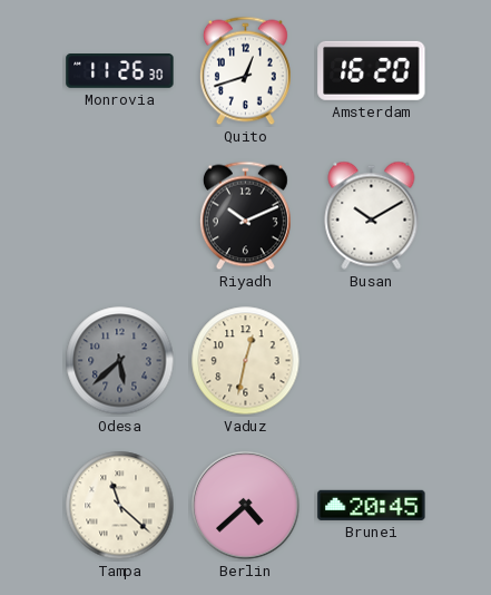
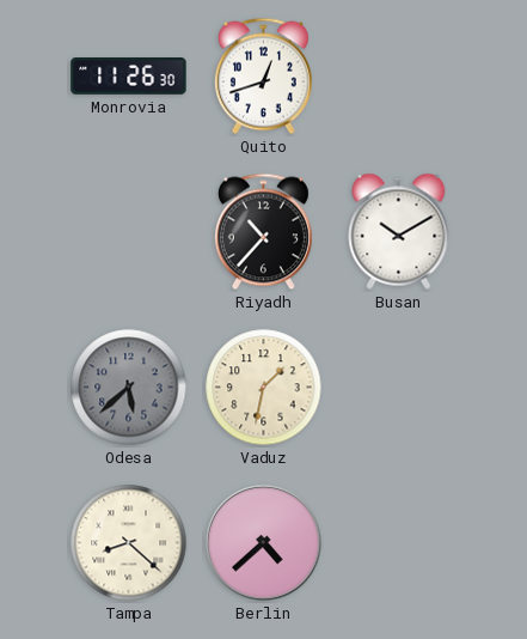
Amsterdam: 16:20 -> none
Riyadh: 10:11 -> 10:37
Vaduz: 12:32 -> 1:32
Tampa: 11:22 -> 8:22
Brunei: 20:45 -> none
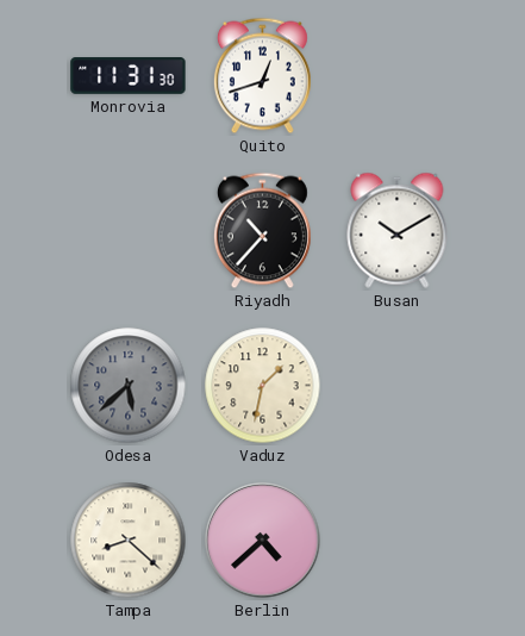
Monrovia: 11:26 -> 11:31
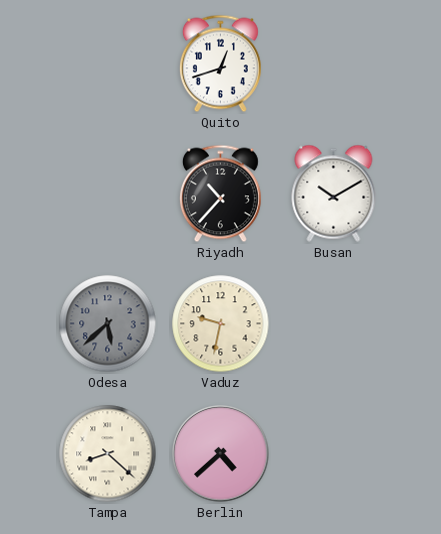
Monrovia: 11:31 -> none
Vaduz: 1:32 -> 9:32
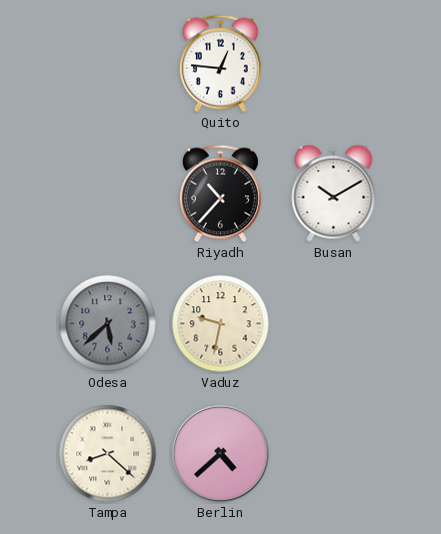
Quito: 12:42 -> 12:46
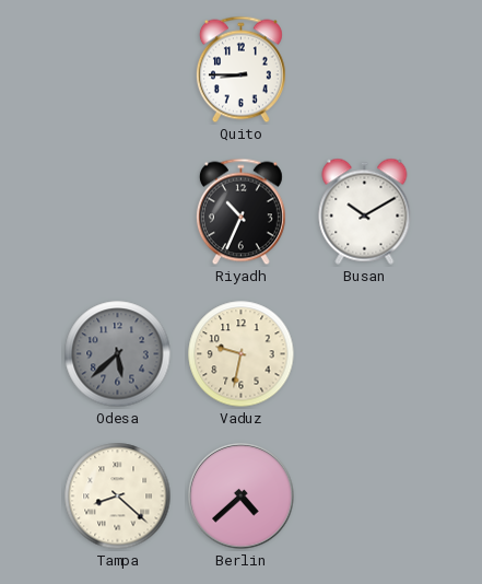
Quito: 12:46 -> 8:45
Riyadh: 10:37 -> 10:34
